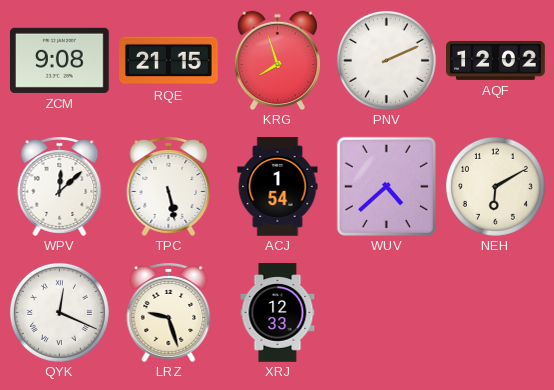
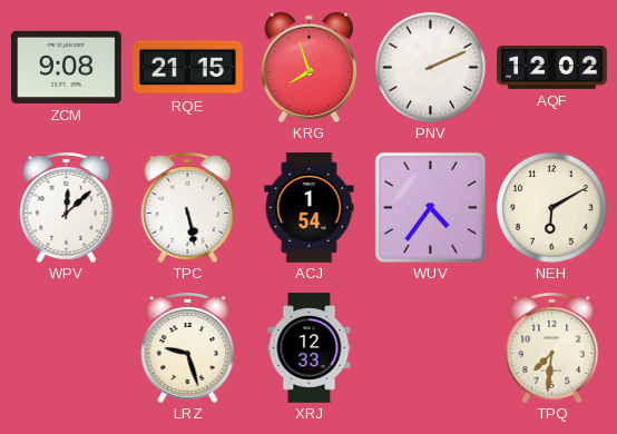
WUV: 4:38 -> 4:36
QYK: 12:19 -> none
TPQ: none -> 7:31
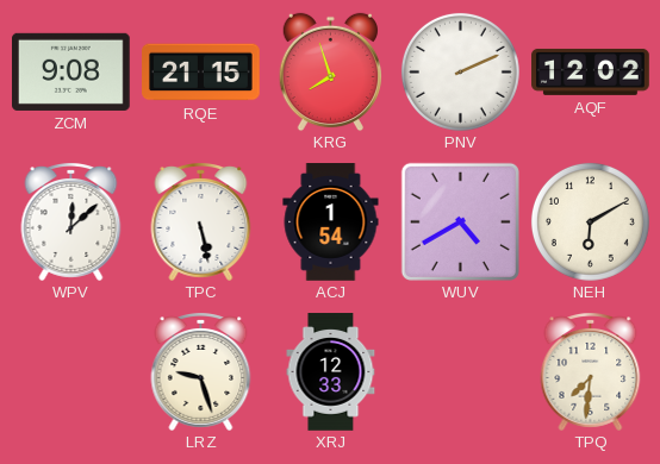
WUV: 4:36 -> 4:40
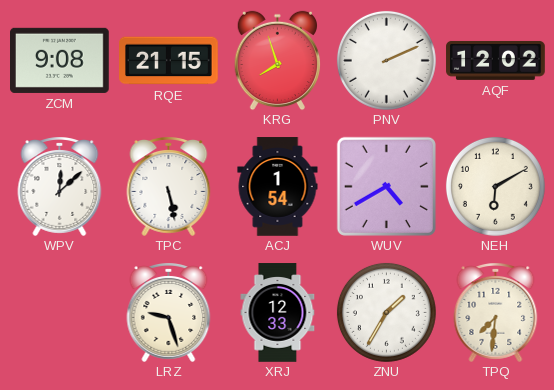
ZNU: none -> 1:35
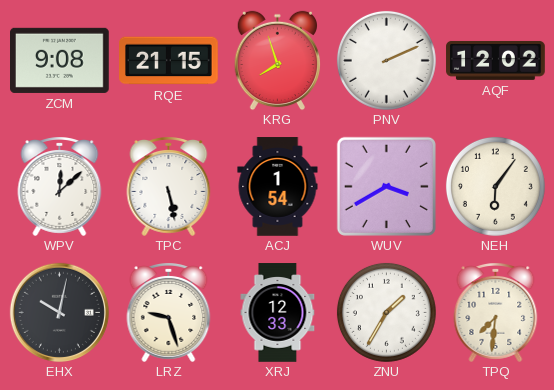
WUV: 4:40 -> 3:40
NEH: 6:10 -> 6:06
EHX: none -> 10:02
